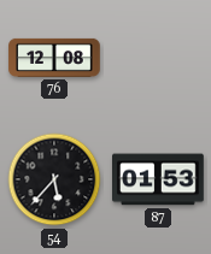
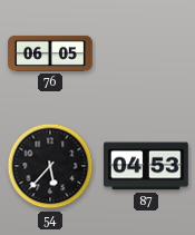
76: 12:08 -> 06:05
87: 01:53 -> 04:53
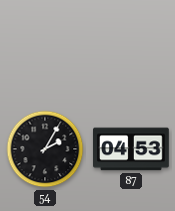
76: 06:05 -> none
54: 5:37 -> 2:05
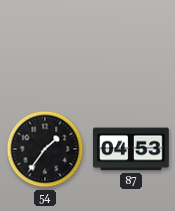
54: 2:05 -> 1:36
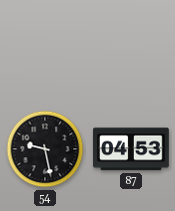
54: 1:36 -> 9:28
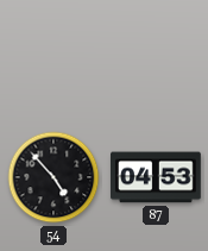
54: 9:28 -> 4:53
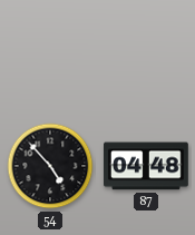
87: 04:53 -> 04:48
